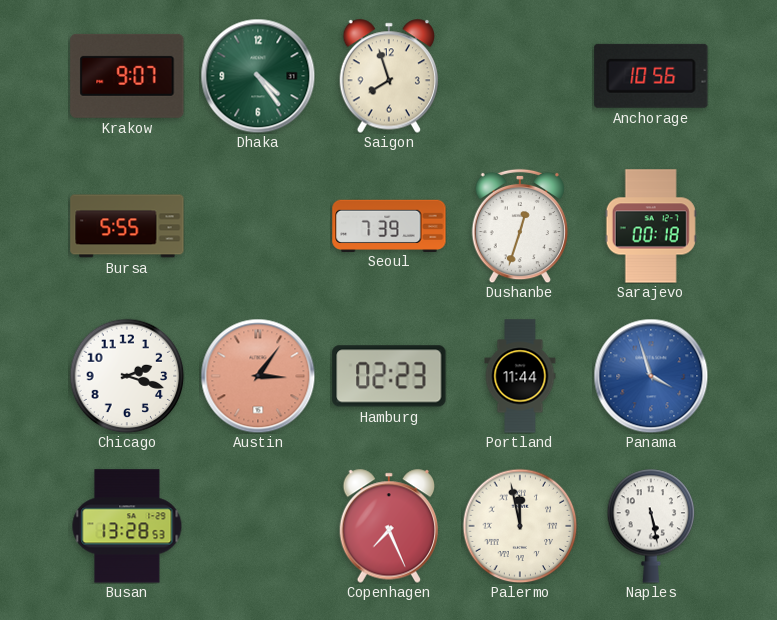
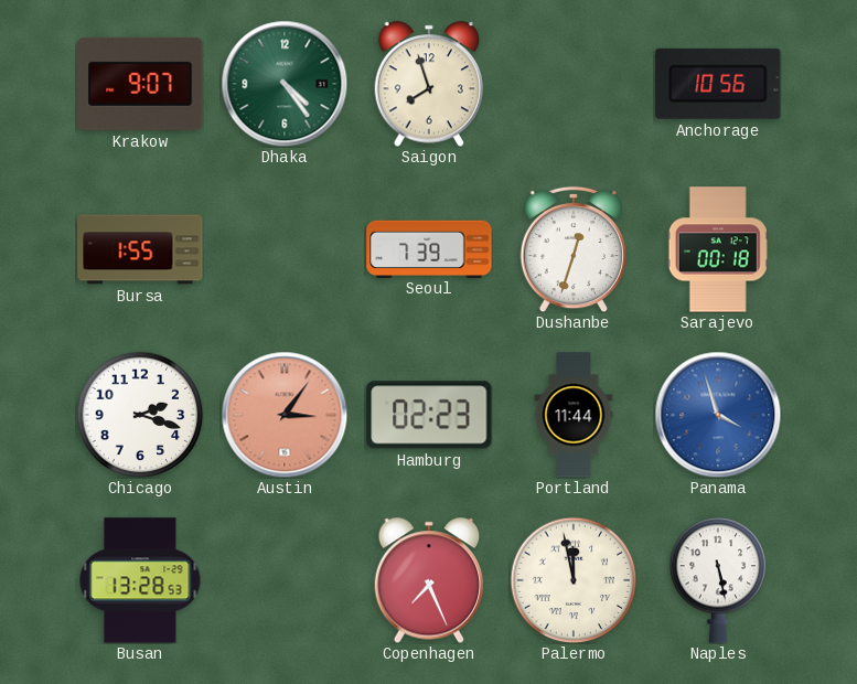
Bursa: 5:55 -> 1:55
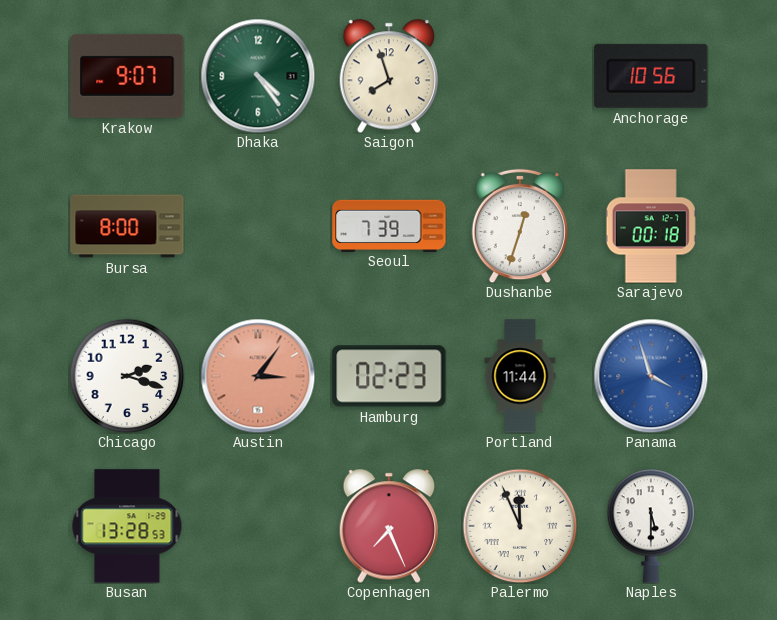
Bursa: 1:55 -> 8:00
Palermo: 11:58 -> 11:56
Naples: 5:28 -> 5:30
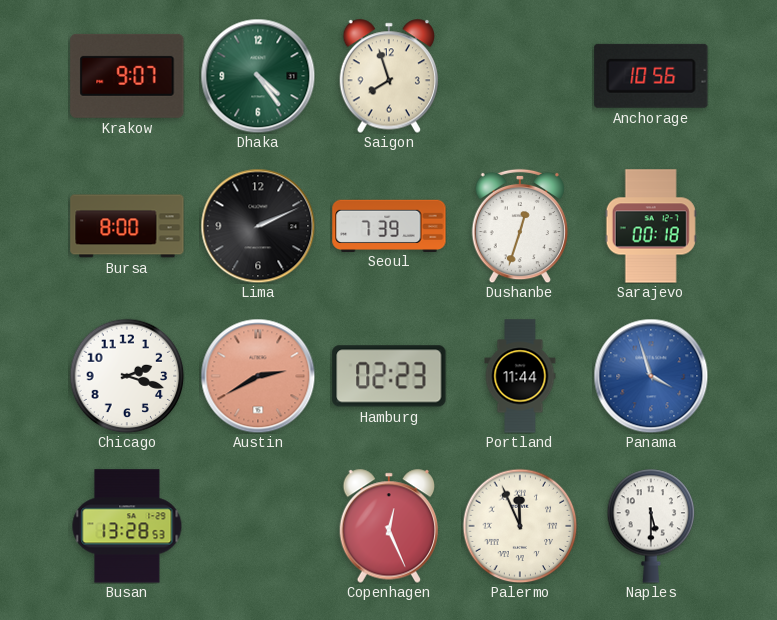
Lima: none -> 2:11
Austin: 3:06 -> 2:40
Copenhagen: 7:26 -> 12:26
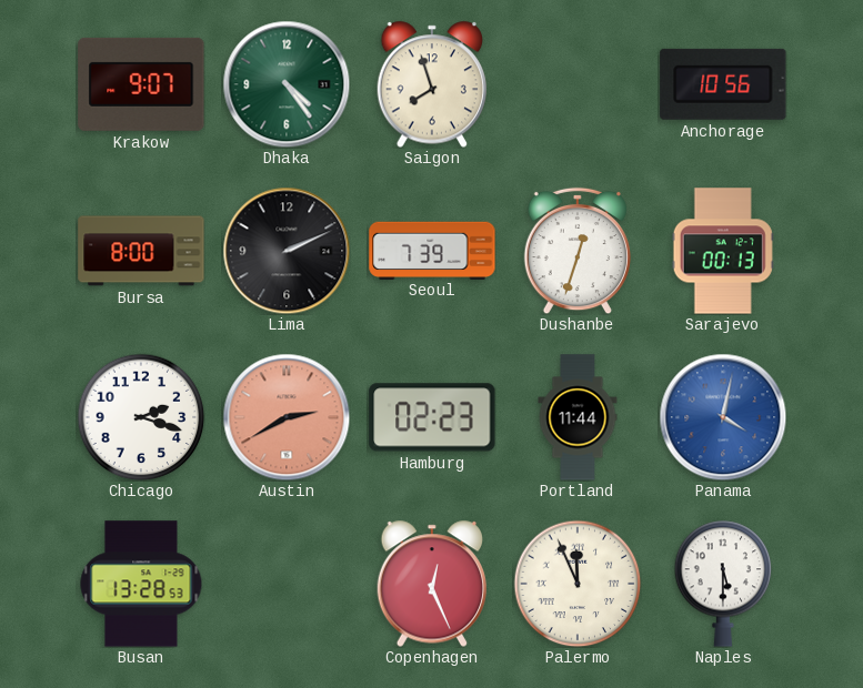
Sarajevo: 00:18 -> 00:13
Panama: 3:57 -> 4:02
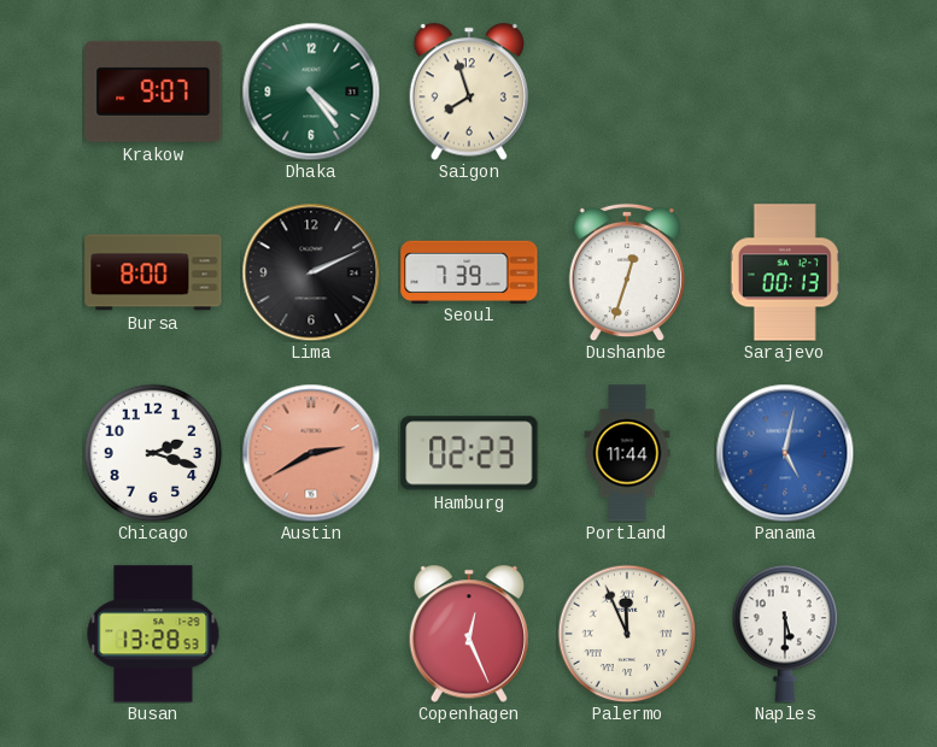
Anchorage: 10:56 -> none
Panama: 4:02 -> 5:02
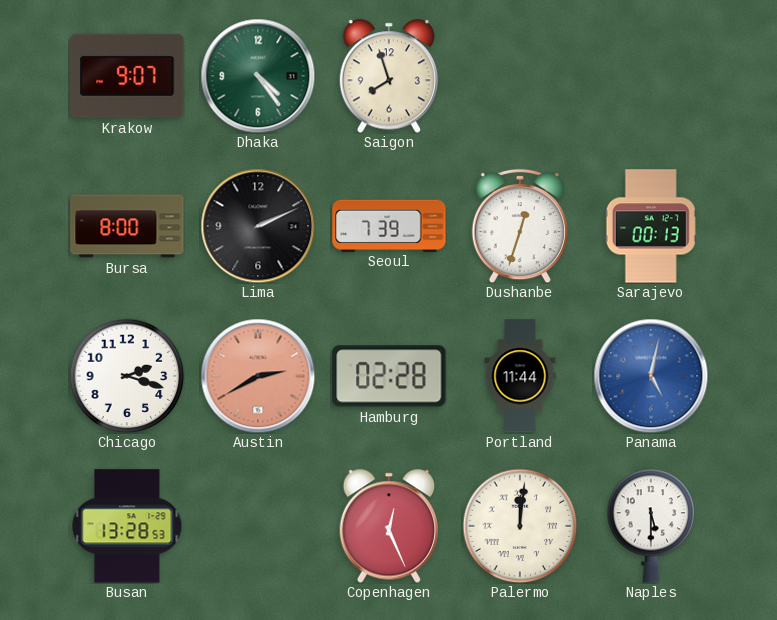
Hamburg: 02:23 -> 02:28
Palermo: 11:56 -> 12:01
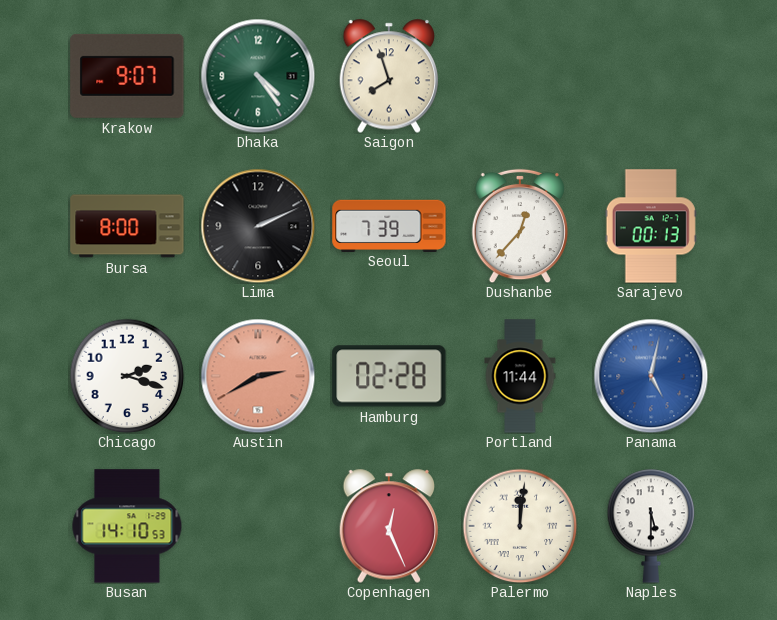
Dushanbe: 12:33 -> 12:37
Busan: 13:28 -> 14:10
